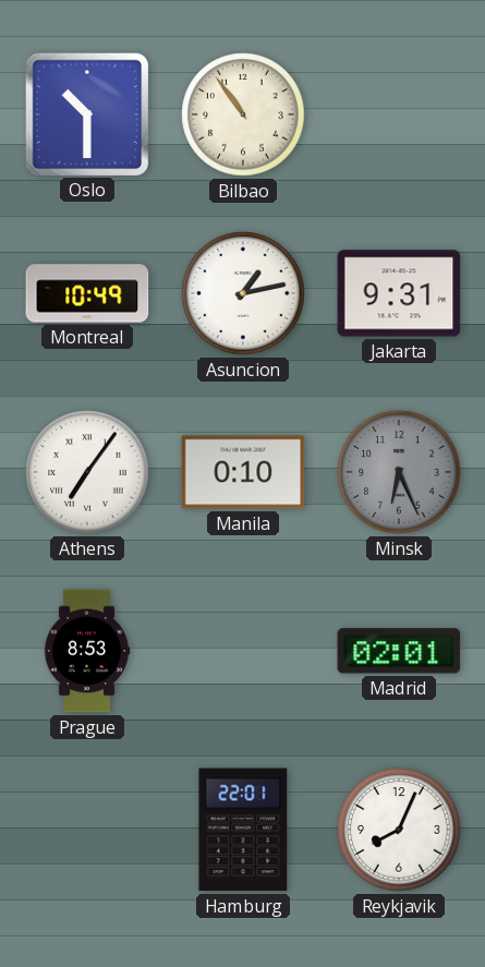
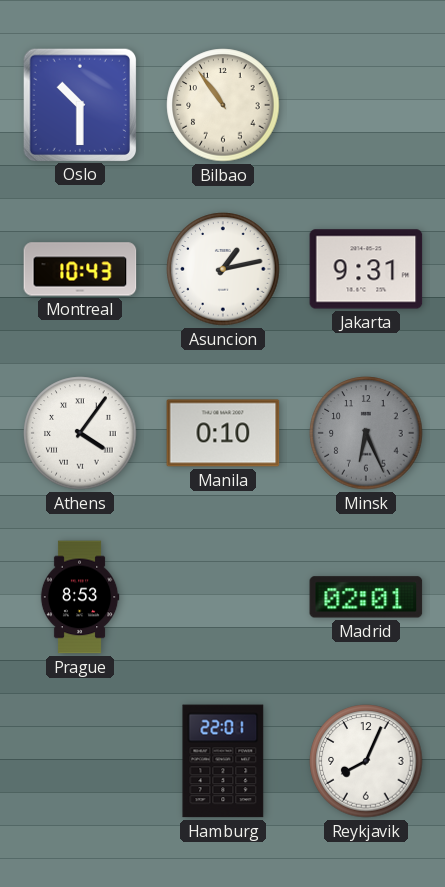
Montreal: 10:49 -> 10:43
Athens: 7:06 -> 4:06
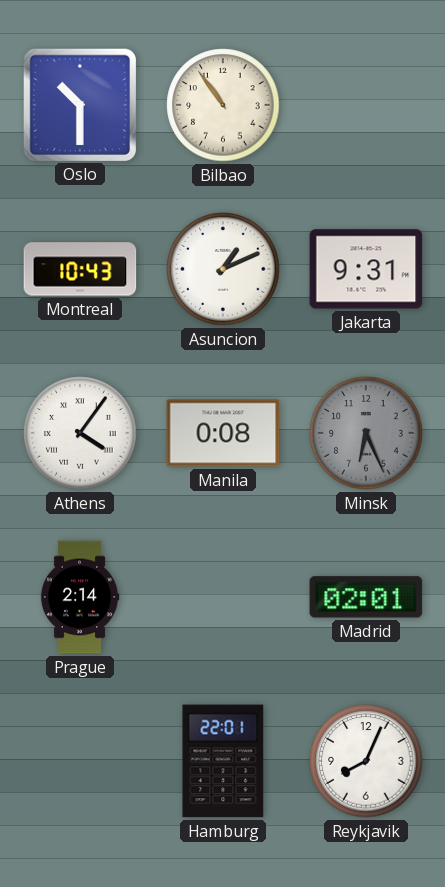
Asuncion: 1:13 -> 1:11
Manila: 0:10 -> 0:08
Prague: 8:53 -> 2:14
